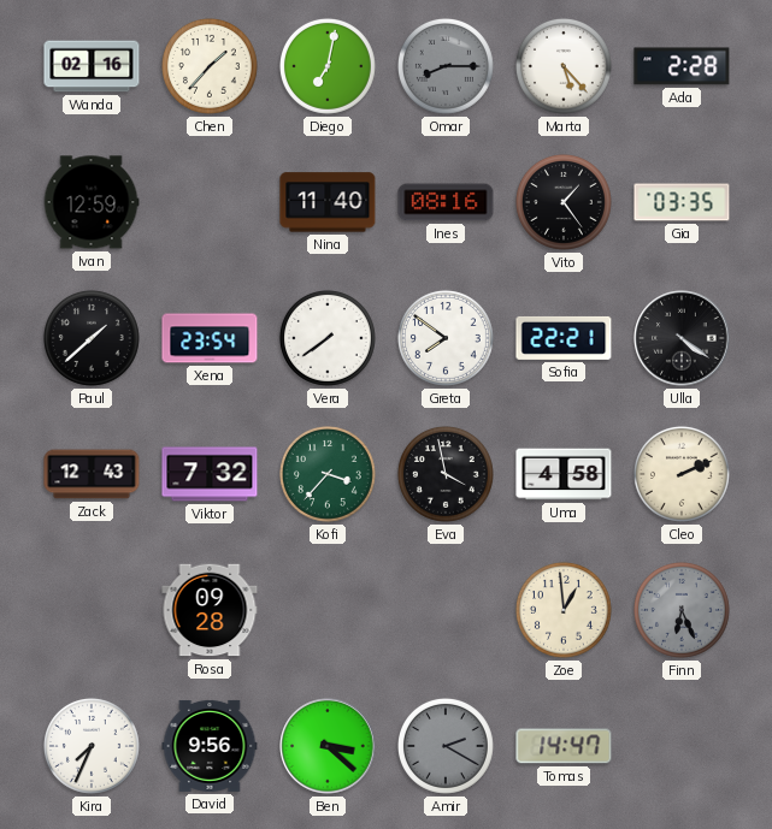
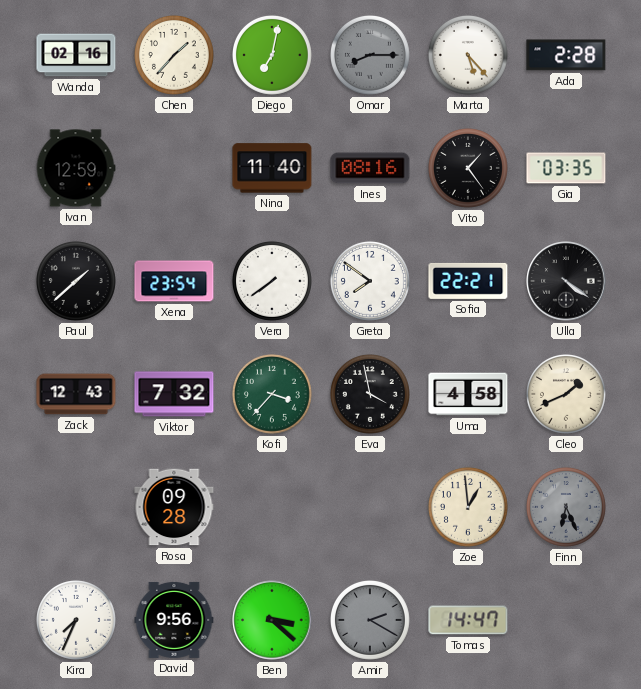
Cleo: 2:11 -> 1:41
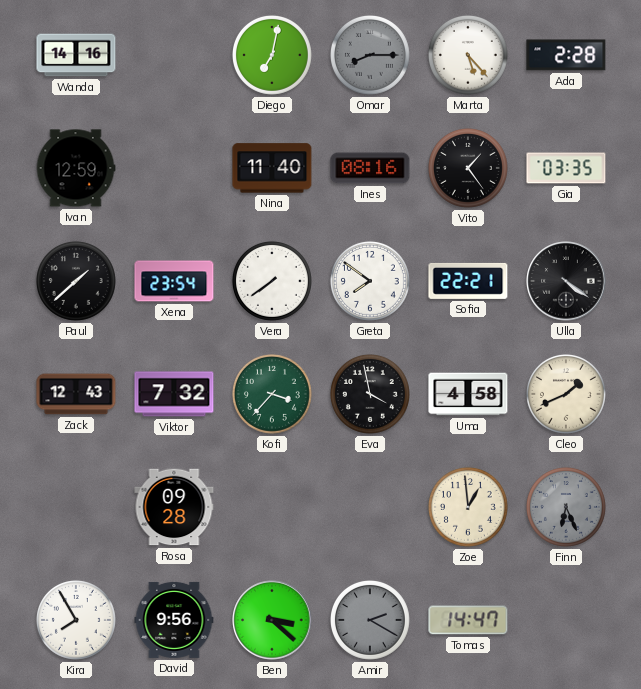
Wanda: 02:16 -> 14:16
Chen: 1:37 -> none
Kira: 7:34 -> 7:55
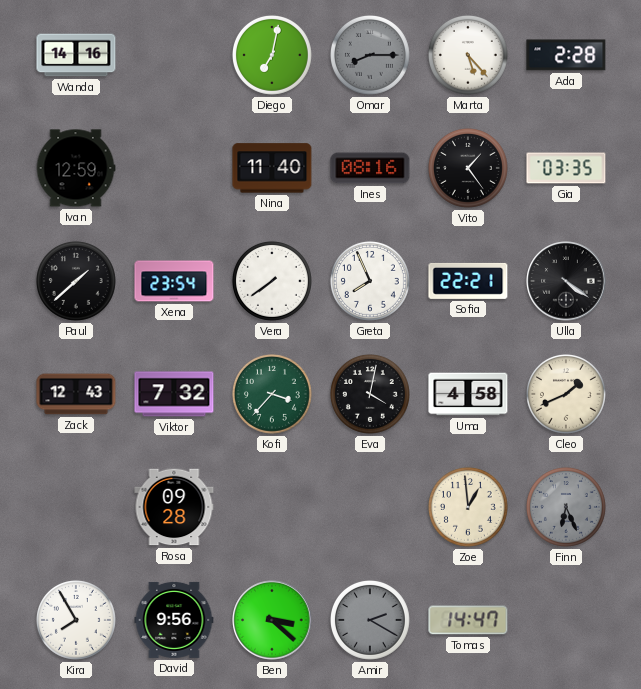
Greta: 7:51 -> 7:56
Eva: 3:58 -> 4:02
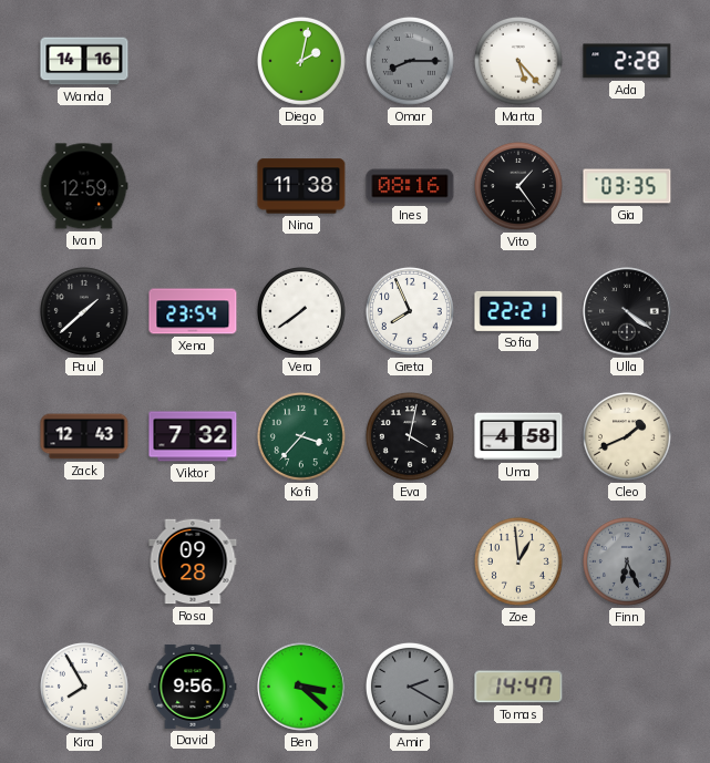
Diego: 7:02 -> 2:02
Nina: 11:40 -> 11:38
